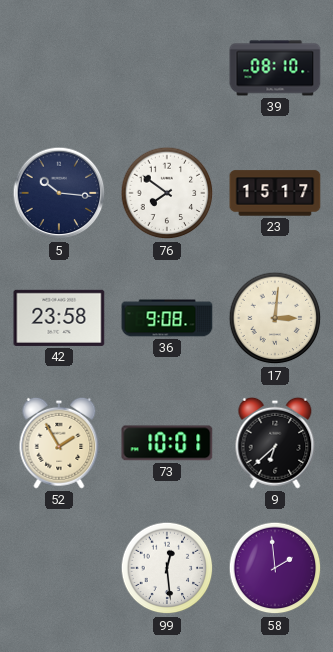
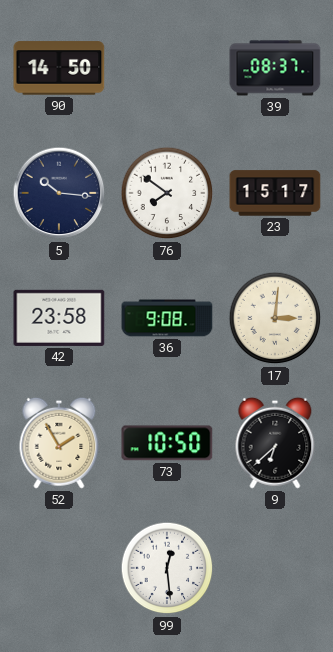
90: none -> 14:50
39: 08:10 -> 08:37
73: 10:01 -> 10:50
58: 1:59 -> none
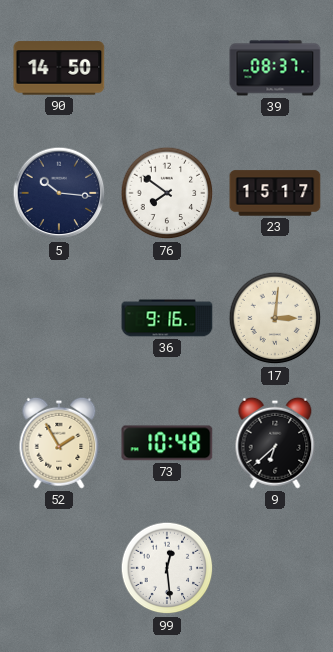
42: 23:58 -> none
36: 9:08 -> 9:16
73: 10:50 -> 10:48
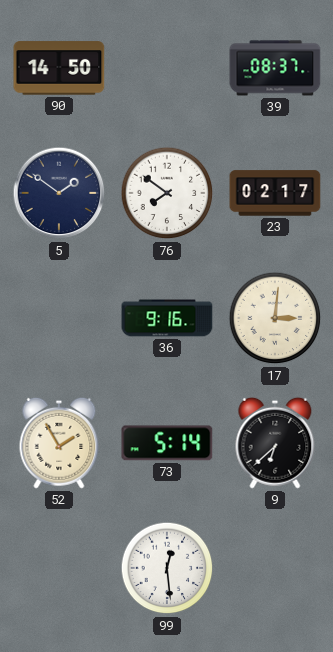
5: 10:16 -> 1:51
23: 15:17 -> 02:17
73: 10:48 -> 5:14
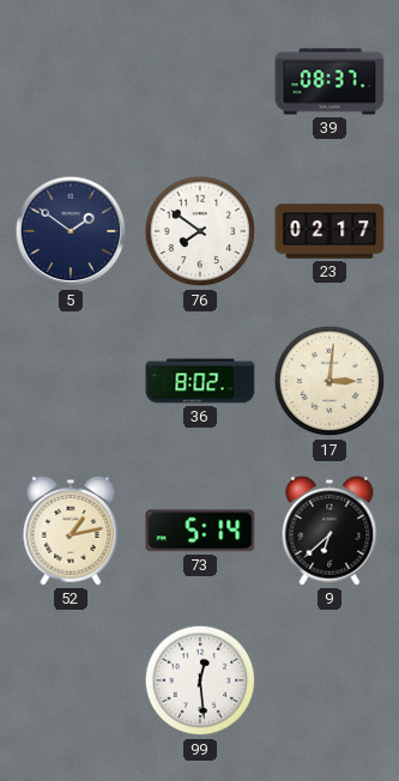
90: 14:50 -> none
36: 9:16 -> 8:02
52: 1:55 -> 1:13
